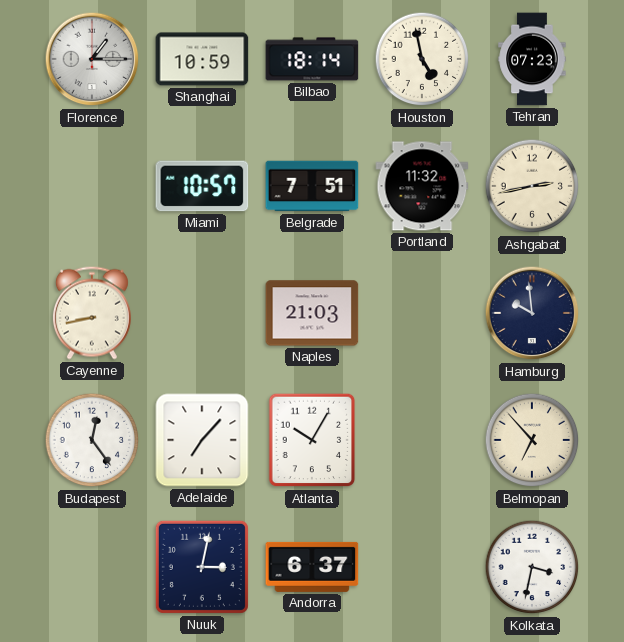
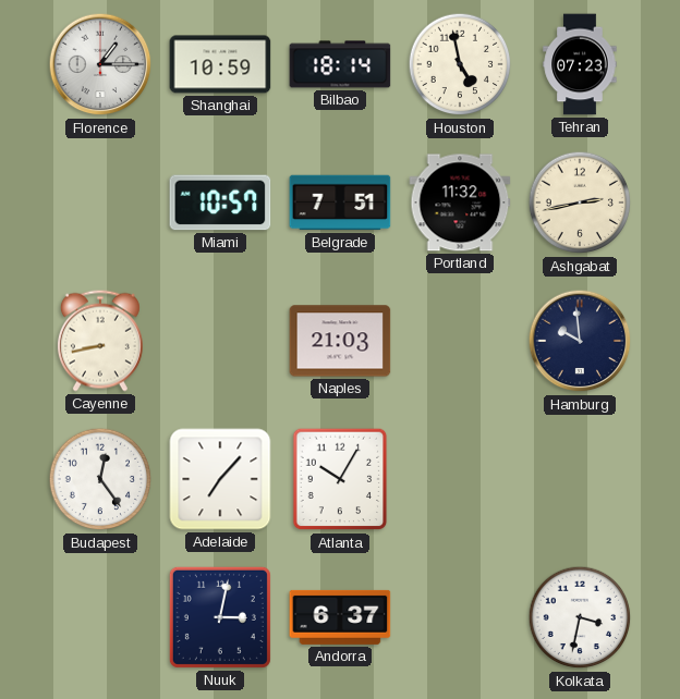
Belmopan: 6:53 -> none
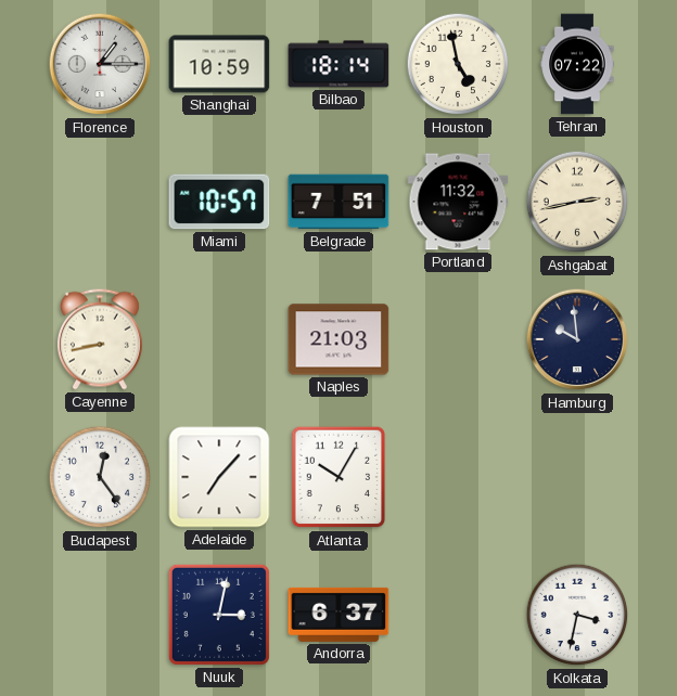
Tehran: 07:23 -> 07:22
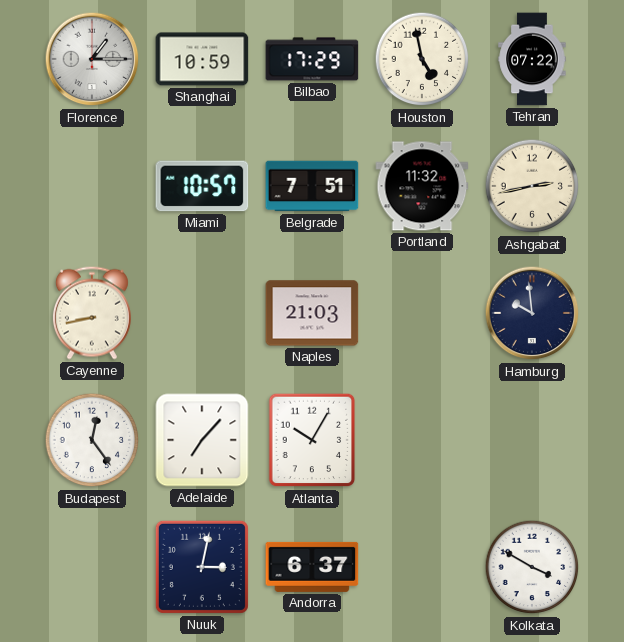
Bilbao: 18:14 -> 17:29
Kolkata: 3:32 -> 3:50
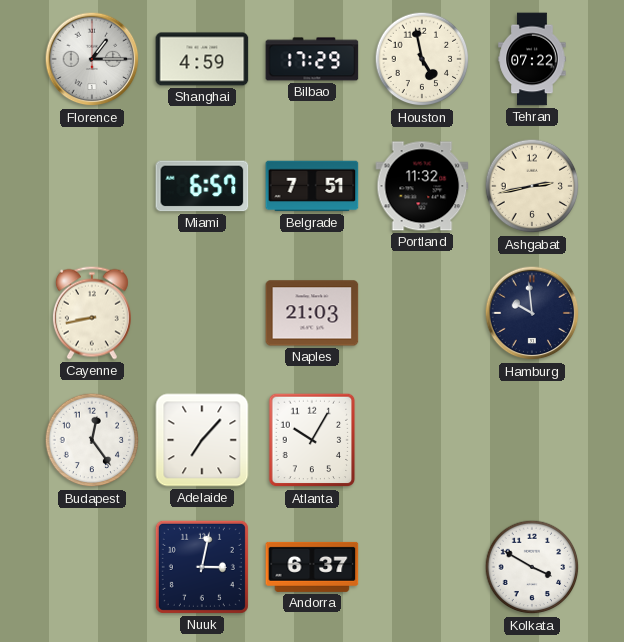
Shanghai: 10:59 -> 4:59
Miami: 10:57 -> 6:57
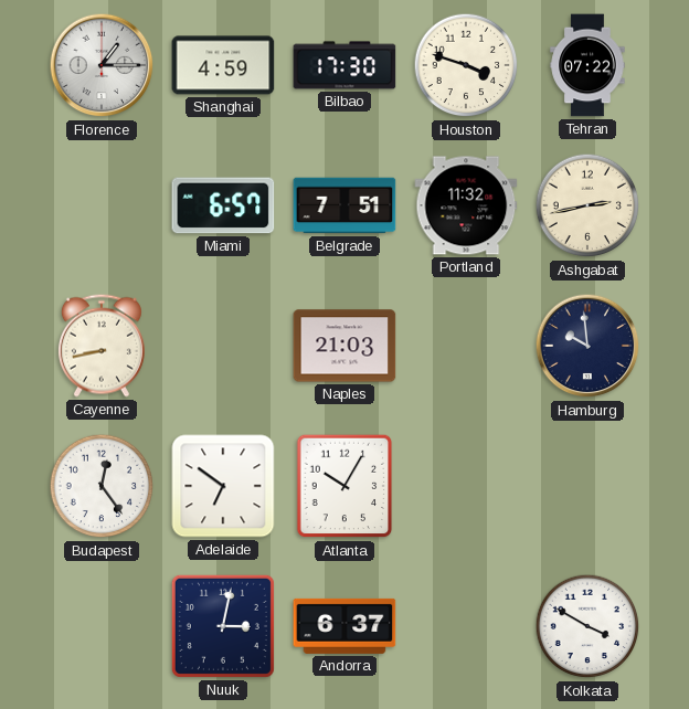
Bilbao: 17:29 -> 17:30
Houston: 4:58 -> 3:48
Adelaide: 7:07 -> 6:51
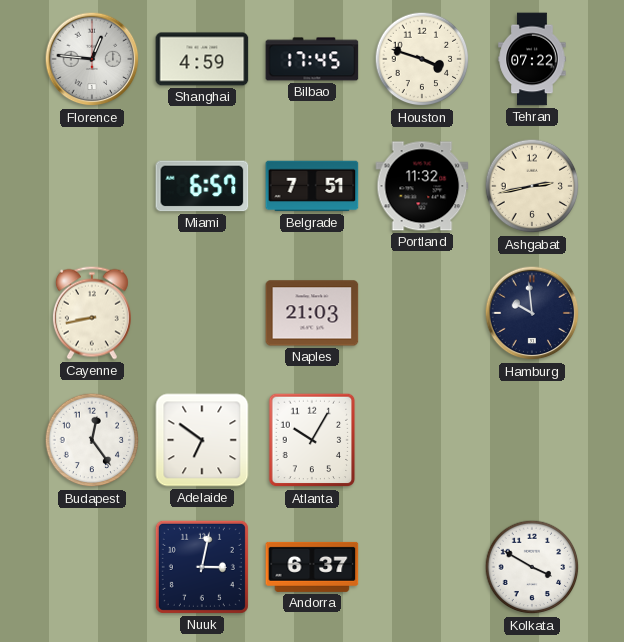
Florence: 1:15 -> 12:46
Bilbao: 17:30 -> 17:45
